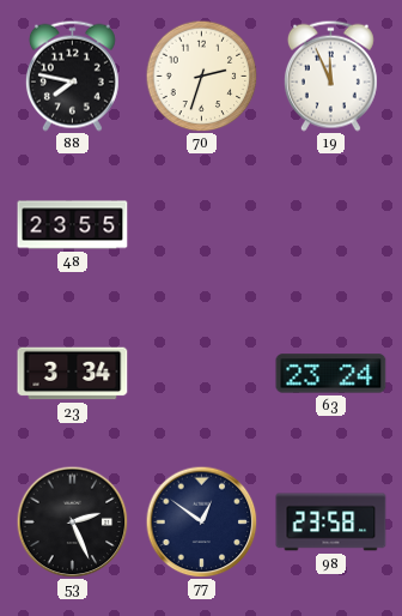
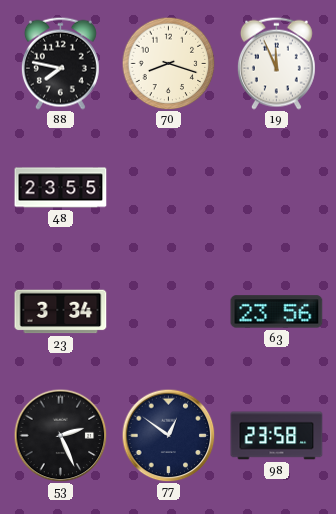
70: 2:33 -> 8:18
63: 23:24 -> 23:56
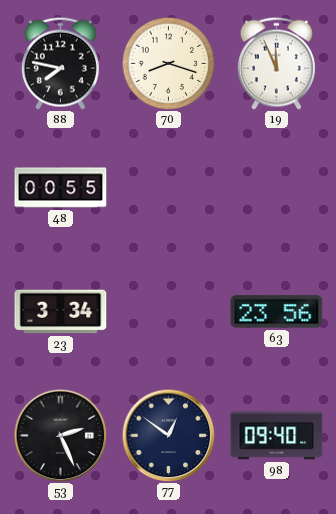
48: 23:55 -> 00:55
98: 23:58 -> 09:40
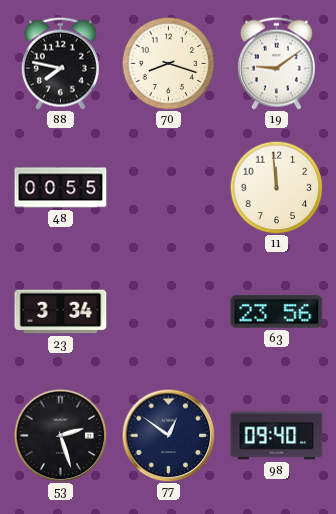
19: 11:56 -> 9:09
11: none -> 11:59
53: 2:26 -> 2:27
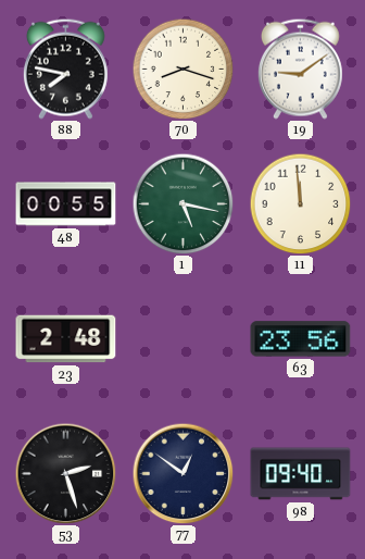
1: none -> 5:17
23: 3:34 -> 2:48
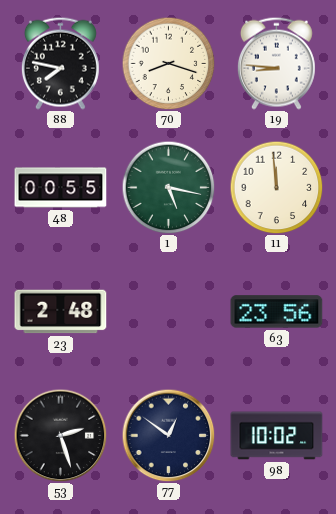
19: 9:09 -> 8:46
98: 09:40 -> 10:02
